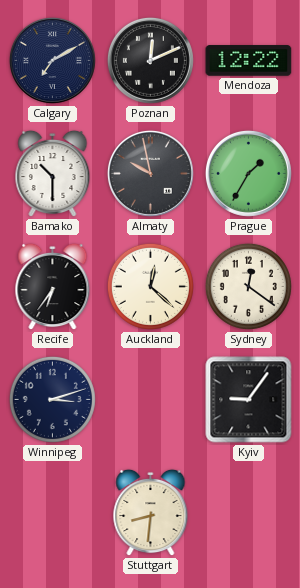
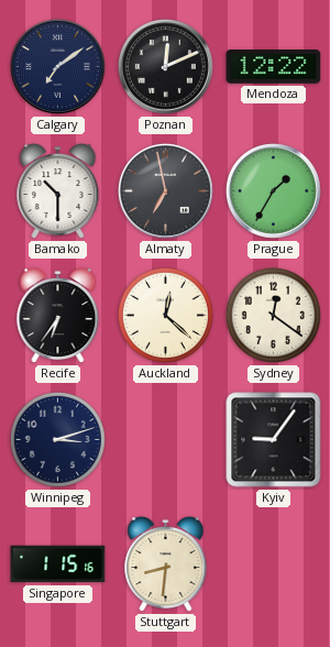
Calgary: 7:10 -> 7:09
Almaty: 9:58 -> 6:58
Singapore: none -> 1:15
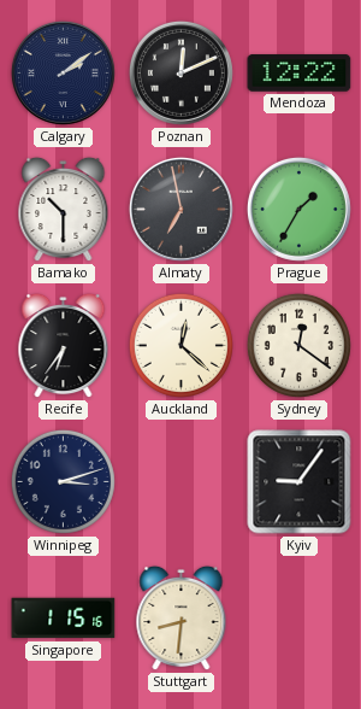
Calgary: 7:09 -> 2:09
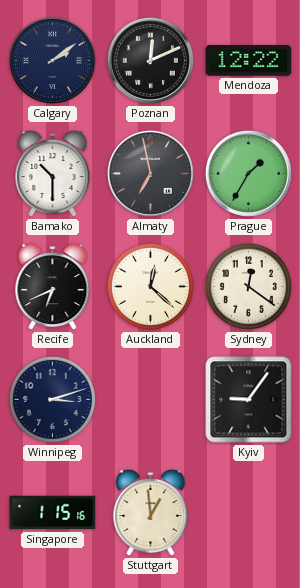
Recife: 6:36 -> 6:41
Stuttgart: 8:31 -> 12:59
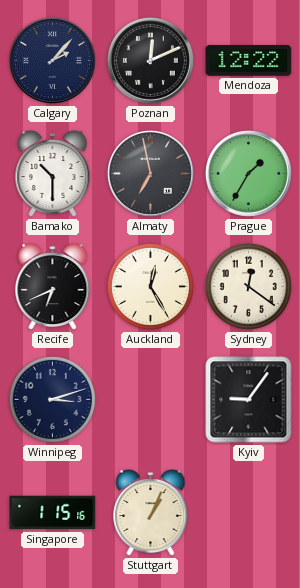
Calgary: 2:09 -> 2:07
Auckland: 12:22 -> 12:25
Stuttgart: 12:59 -> 1:04
